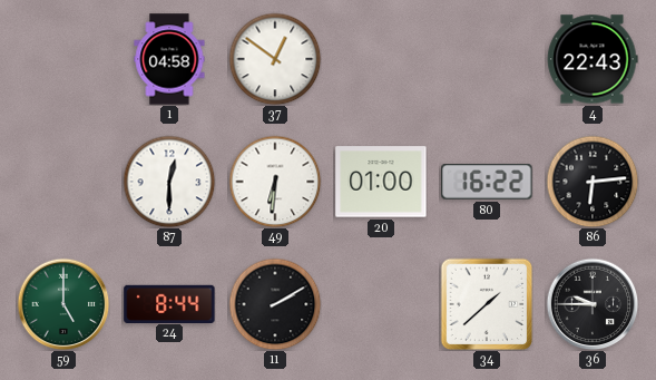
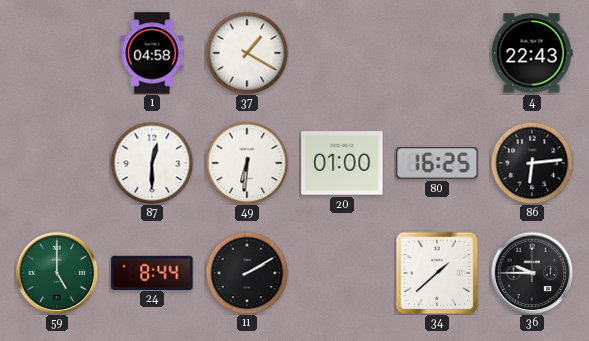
37: 12:51 -> 1:20
80: 16:22 -> 16:25
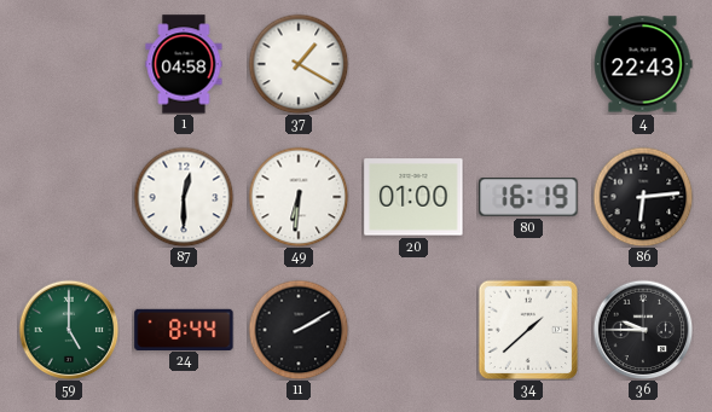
80: 16:25 -> 16:19
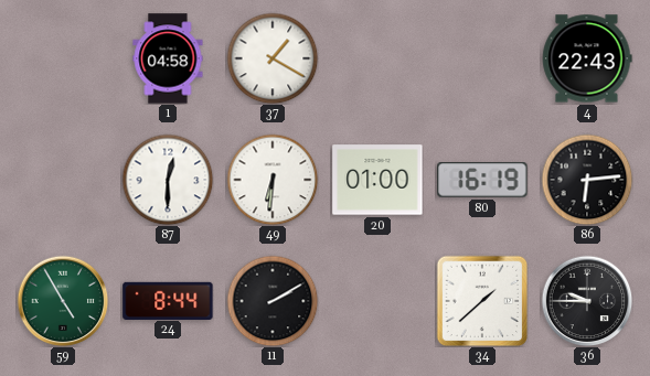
59: 5:00 -> 4:55
